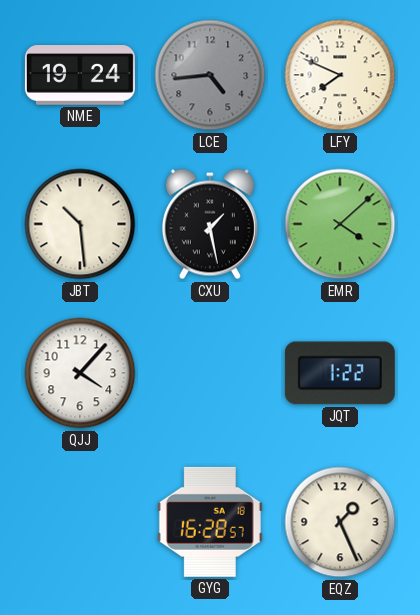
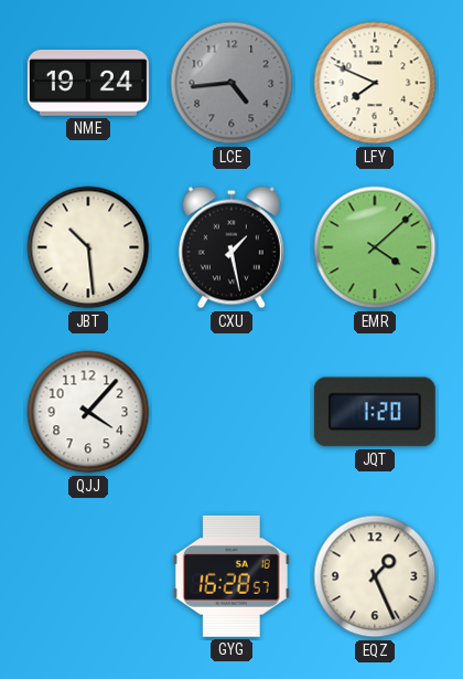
JQT: 1:22 -> 1:20
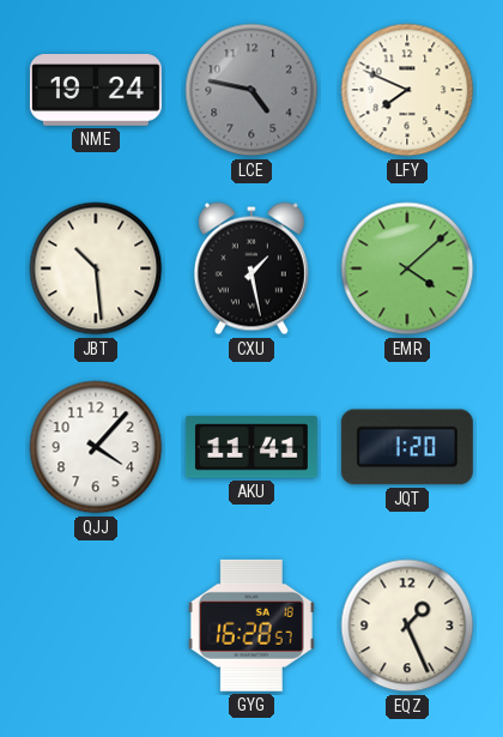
LCE: 4:44 -> 4:47
AKU: none -> 11:41
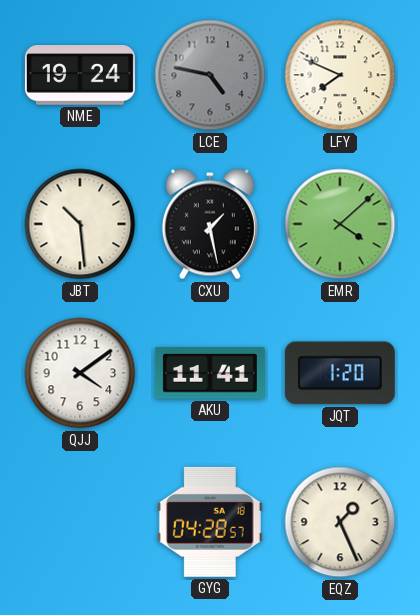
QJJ: 4:07 -> 4:09
GYG: 16:28 -> 04:28
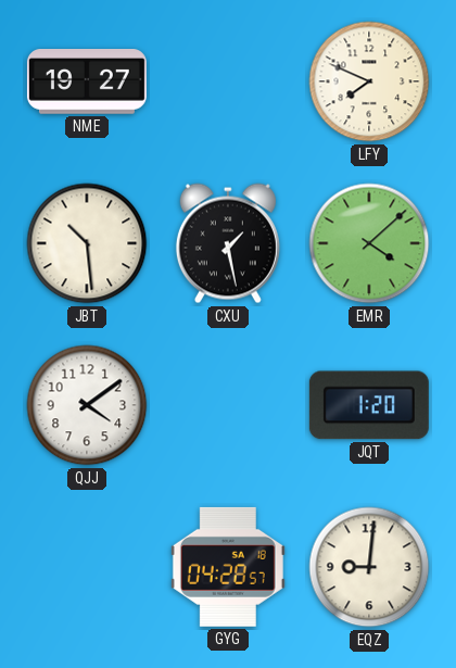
NME: 19:24 -> 19:27
LCE: 4:47 -> none
AKU: 11:41 -> none
EQZ: 1:26 -> 9:01
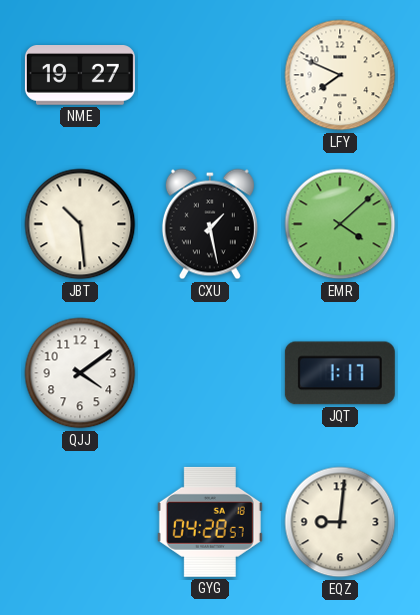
JQT: 1:20 -> 1:17
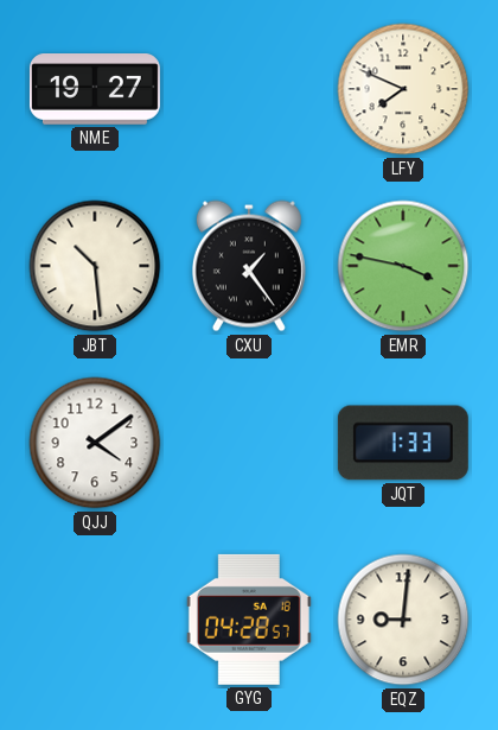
CXU: 1:28 -> 1:24
EMR: 4:08 -> 3:47
JQT: 1:17 -> 1:33
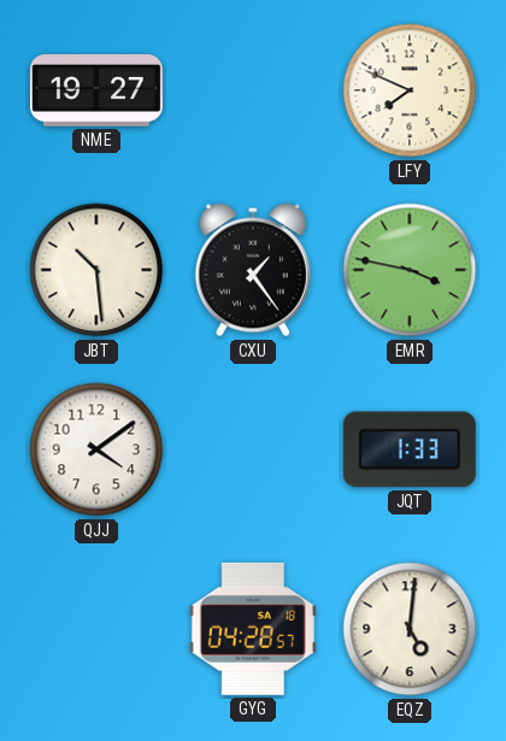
EQZ: 9:01 -> 5:01
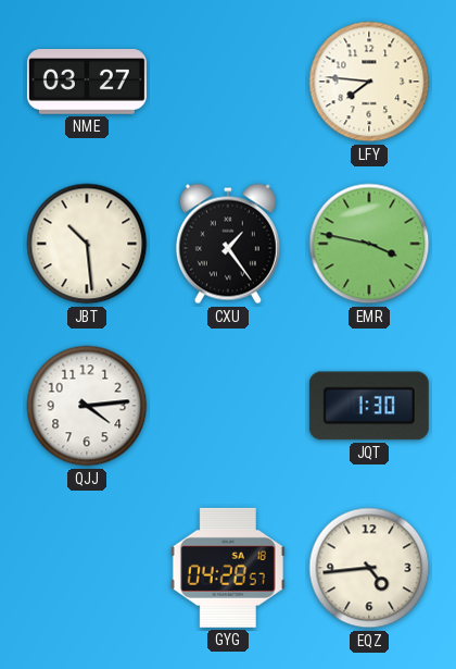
NME: 19:27 -> 03:27
LFY: 7:49 -> 7:46
QJJ: 4:09 -> 4:14
JQT: 1:33 -> 1:30
EQZ: 5:01 -> 4:44
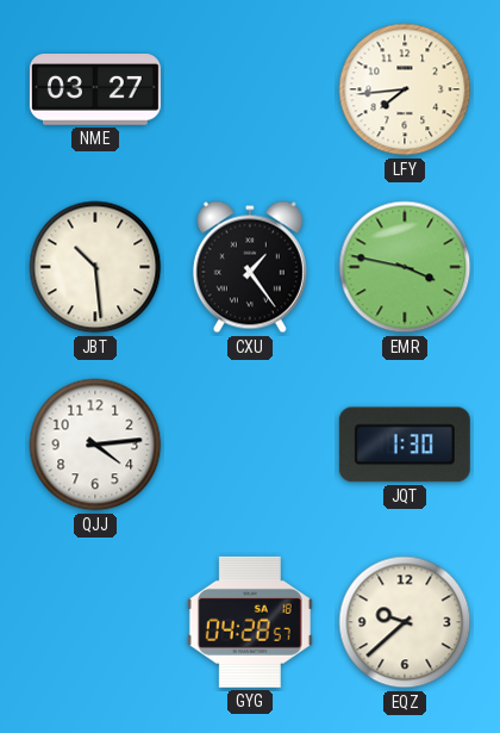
LFY: 7:46 -> 7:44
EQZ: 4:44 -> 9:38
